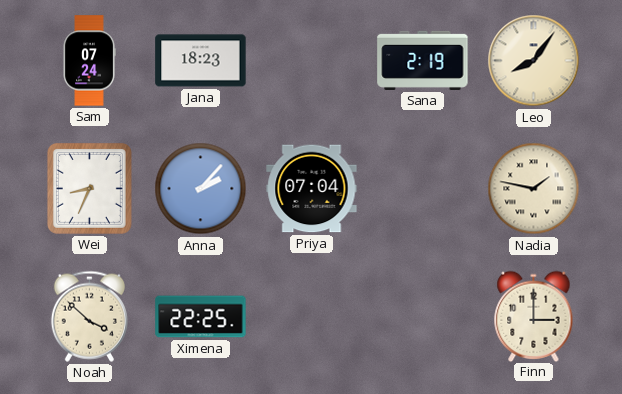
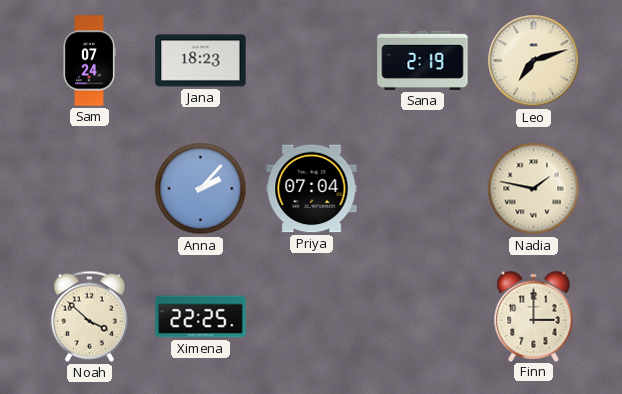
Leo: 8:06 -> 7:12
Wei: 8:34 -> none
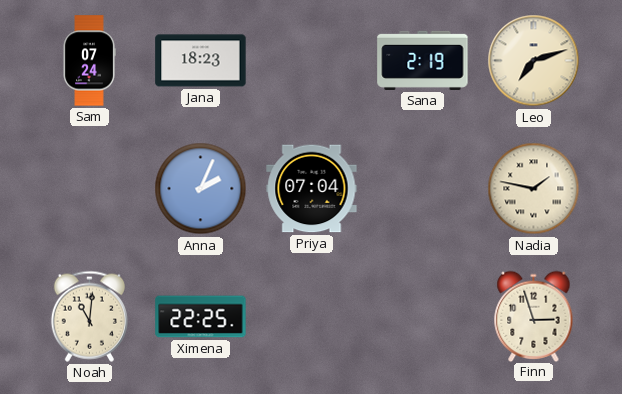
Anna: 2:07 -> 2:04
Noah: 3:52 -> 11:01
Finn: 3:00 -> 2:57
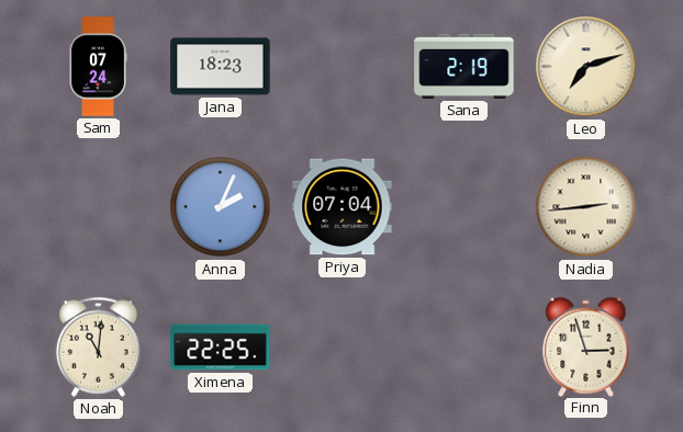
Nadia: 1:47 -> 2:44
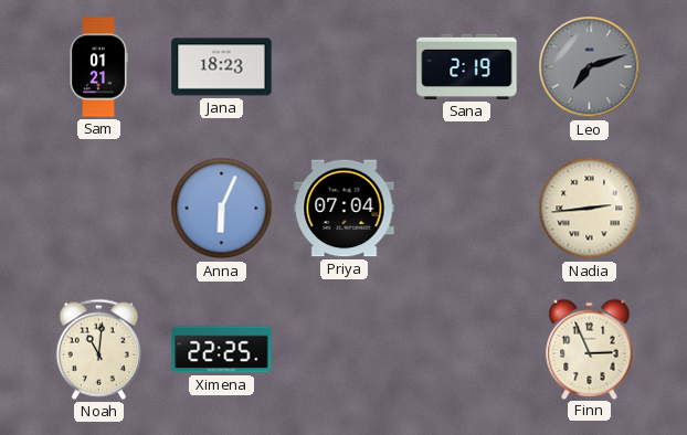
Sam: 07:24 -> 01:21
Leo dial: cream -> grey
Anna: 2:04 -> 6:04
Finn: 2:57 -> 2:56
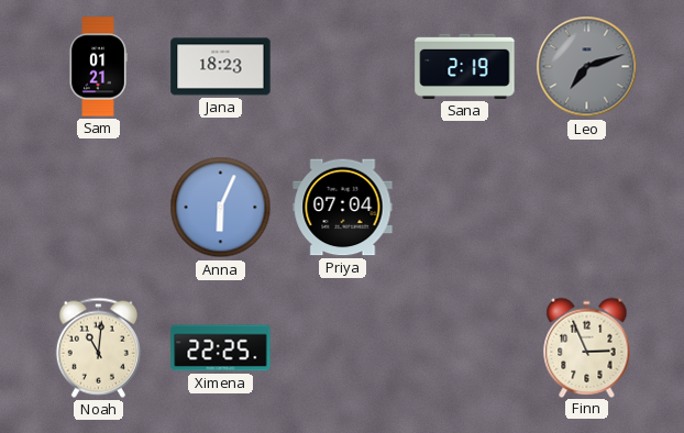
Nadia: 2:44 -> none
